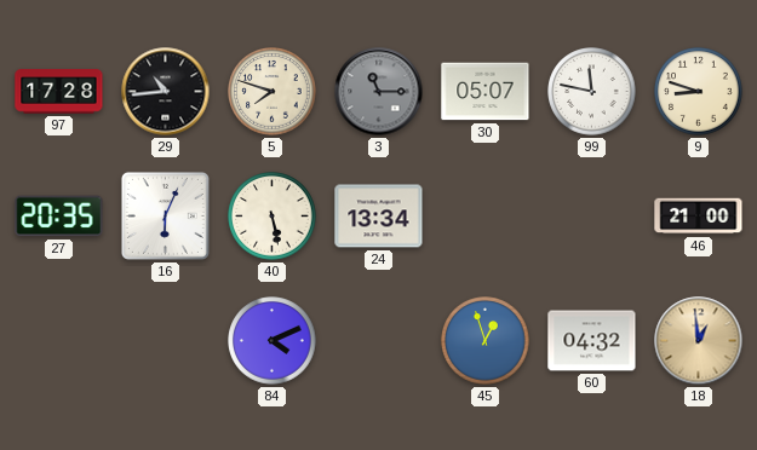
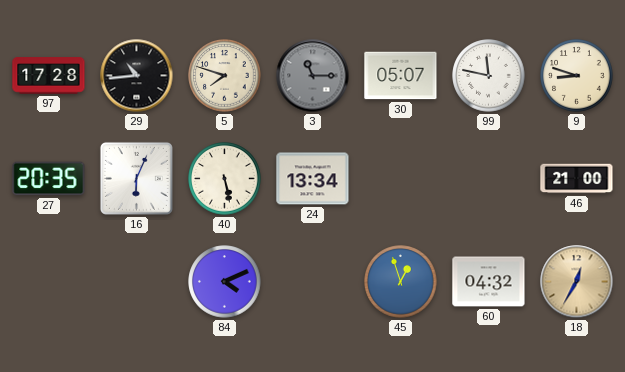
18: 12:59 -> 12:35
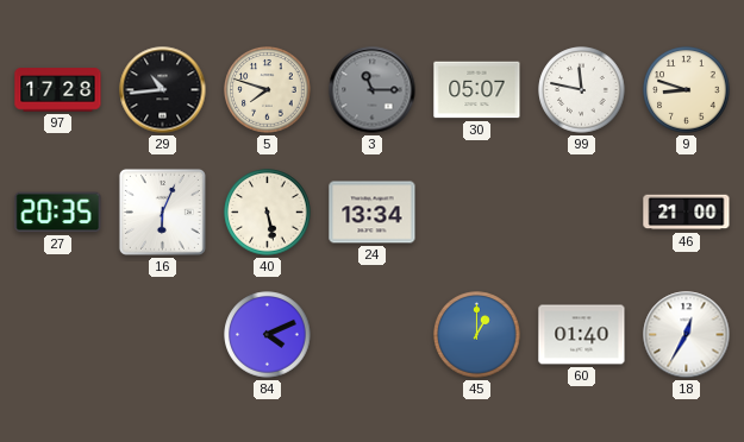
45: 12:57 -> 1:00
60: 04:32 -> 01:40
18 dial: champagne -> white
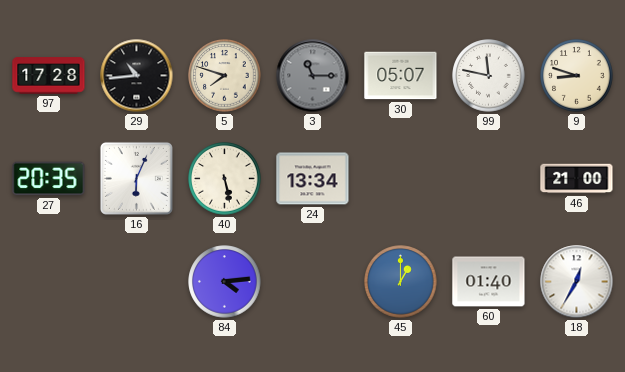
84: 4:11 -> 4:14
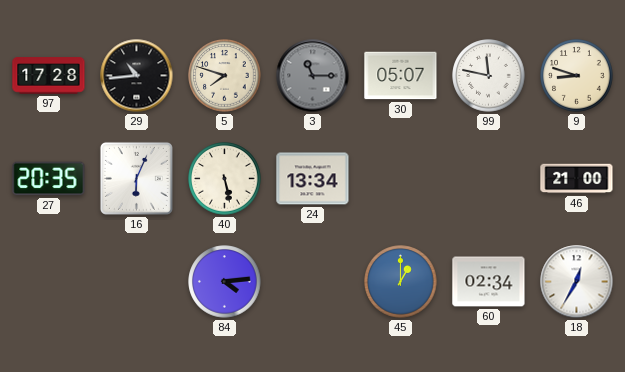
60: 01:40 -> 02:34
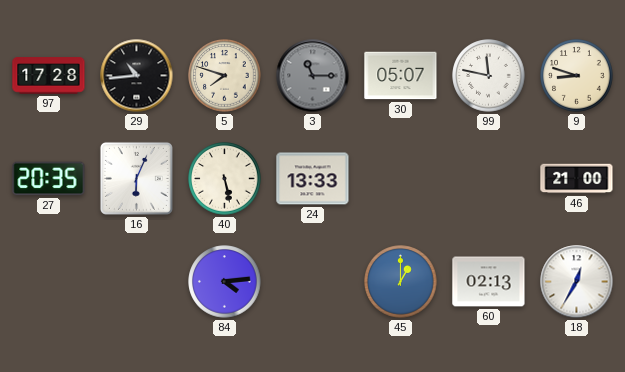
24: 13:34 -> 13:33
60: 02:34 -> 02:13
